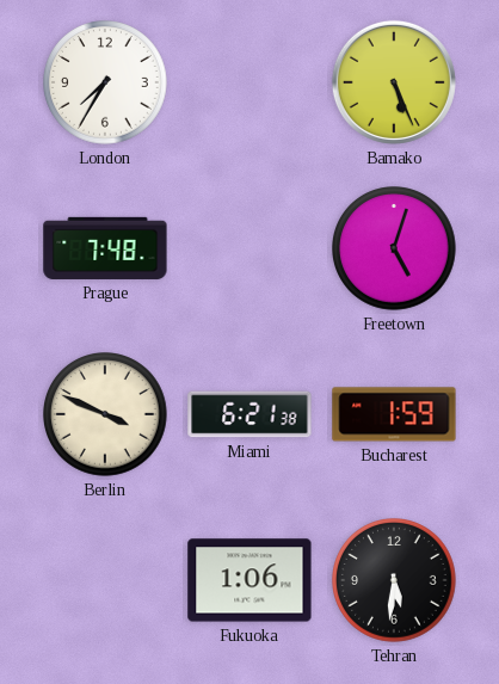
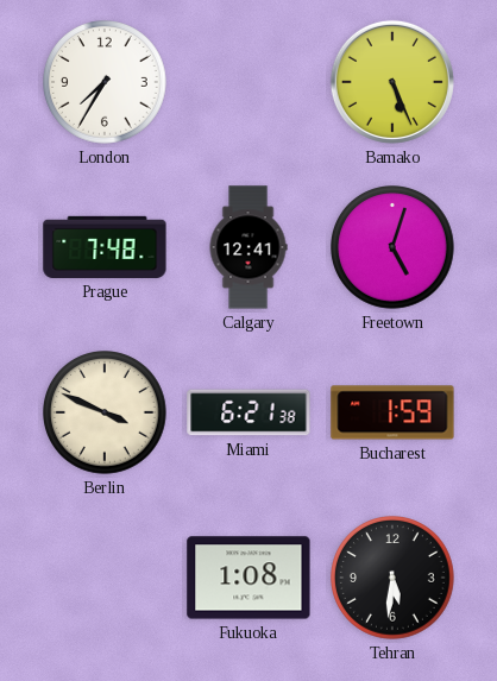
Calgary: none -> 12:41
Fukuoka: 1:06 -> 1:08
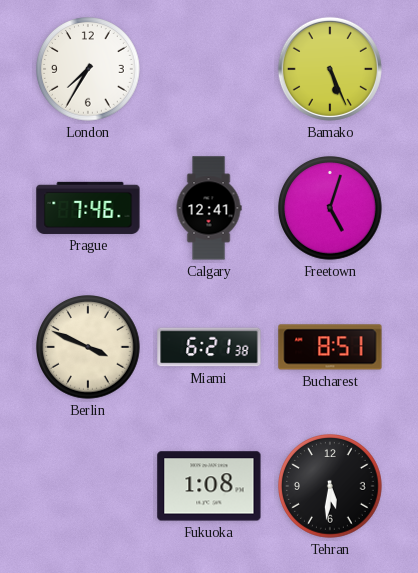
Prague: 7:48 -> 7:46
Bucharest: 1:59 -> 8:51
